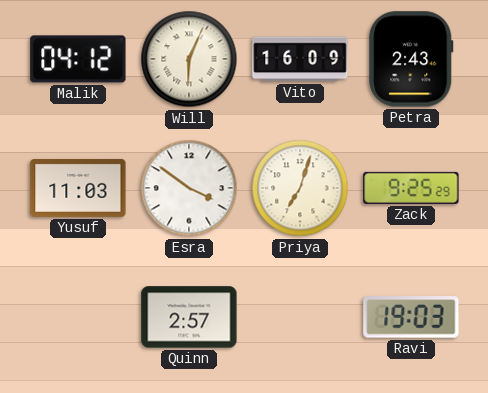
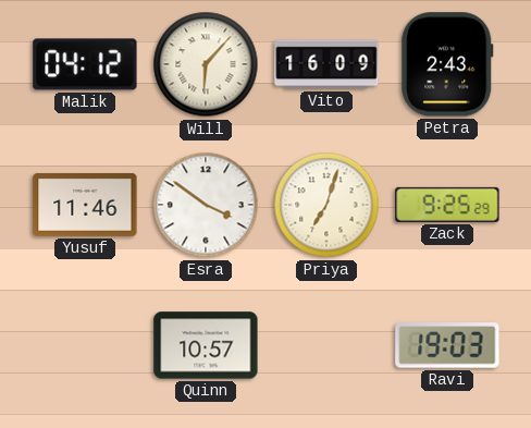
Will: 6:04 -> 6:07
Yusuf: 11:03 -> 11:46
Quinn: 2:57 -> 10:57
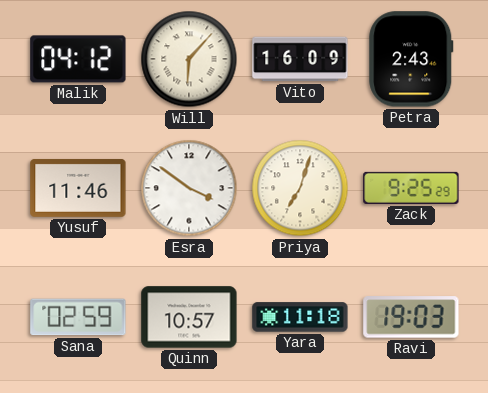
Sana: none -> 02:59
Yara: none -> 11:18
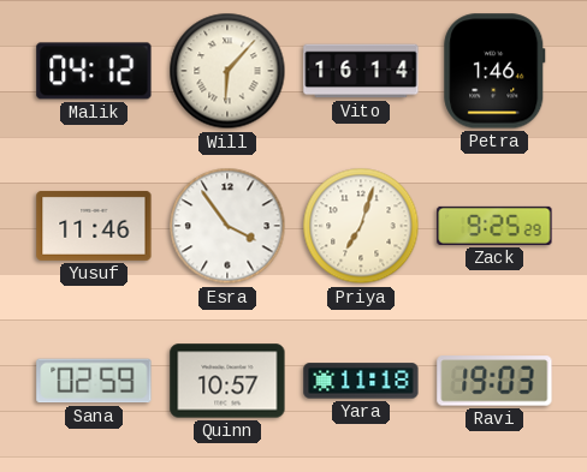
Vito: 16:09 -> 16:14
Petra: 2:43 -> 1:46
Esra: 3:51 -> 3:54
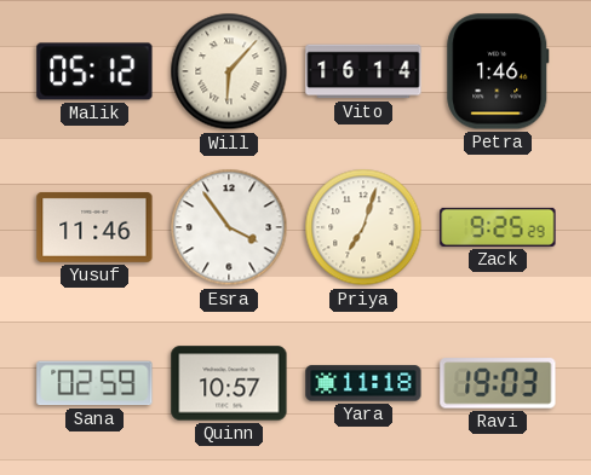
Malik: 04:12 -> 05:12
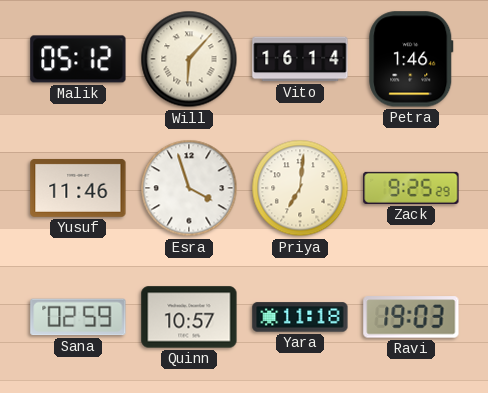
Esra: 3:54 -> 3:57
Priya: 7:03 -> 7:01
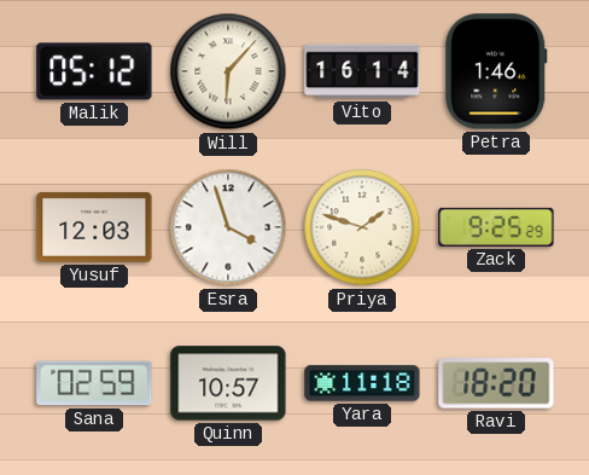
Yusuf: 11:46 -> 12:03
Priya: 7:01 -> 1:48
Ravi: 19:03 -> 18:20
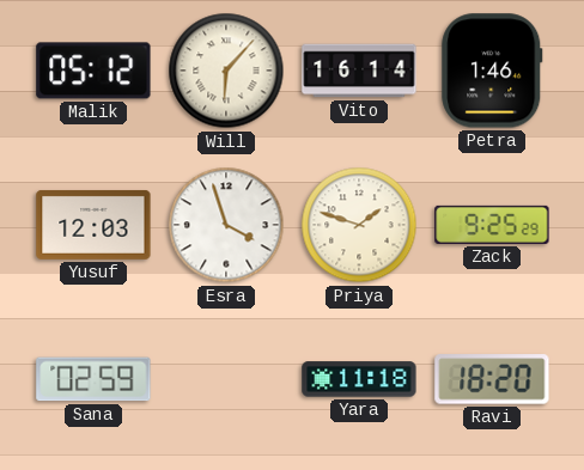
Quinn: 10:57 -> none
